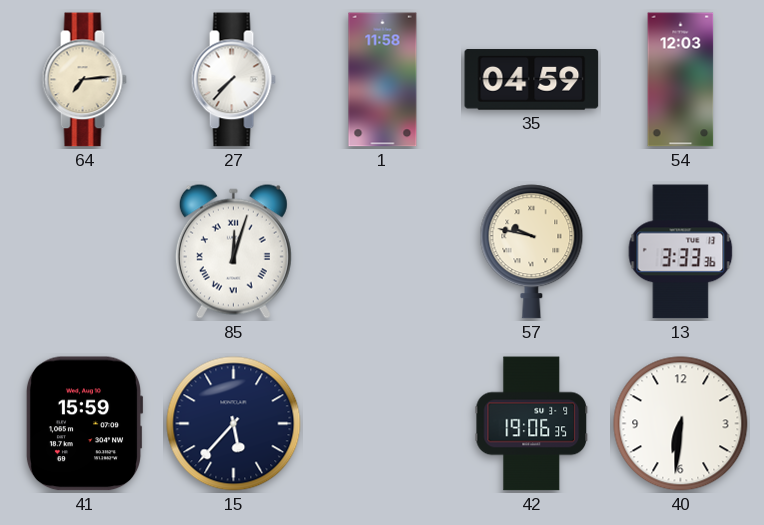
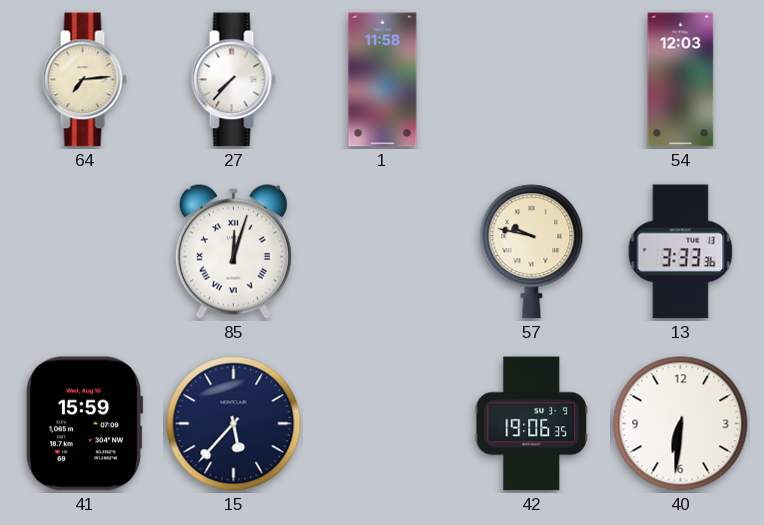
35: 04:59 -> none
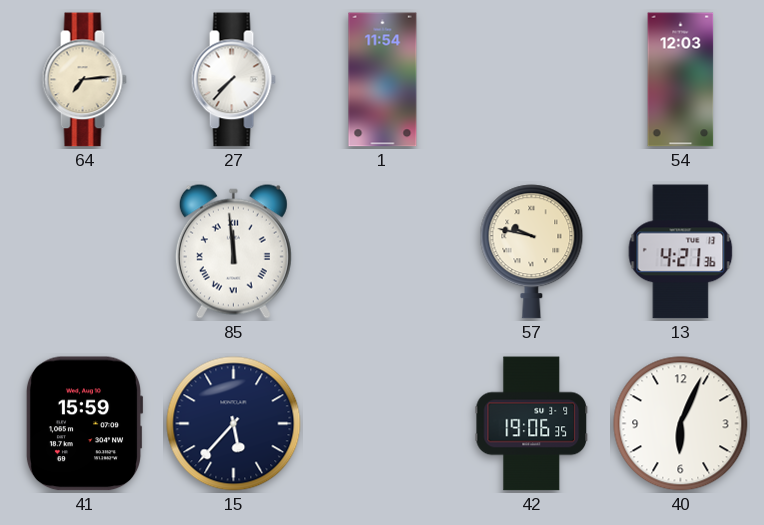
1: 11:58 -> 11:54
85: 12:03 -> 11:59
13: 3:33 -> 4:21
40: 6:31 -> 6:04
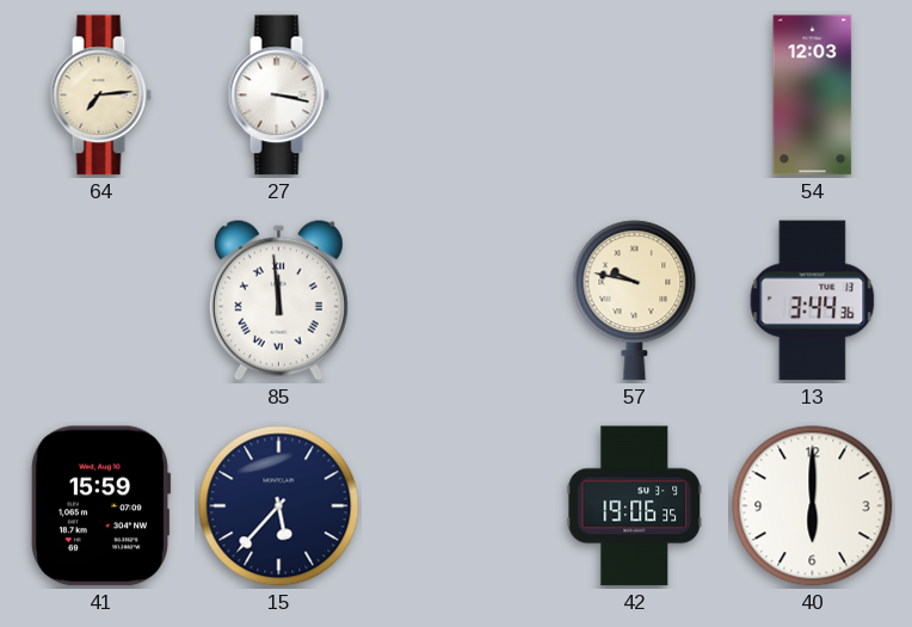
27: 7:37 -> 3:17
1: 11:54 -> none
13: 4:21 -> 3:44
40: 6:04 -> 6:00
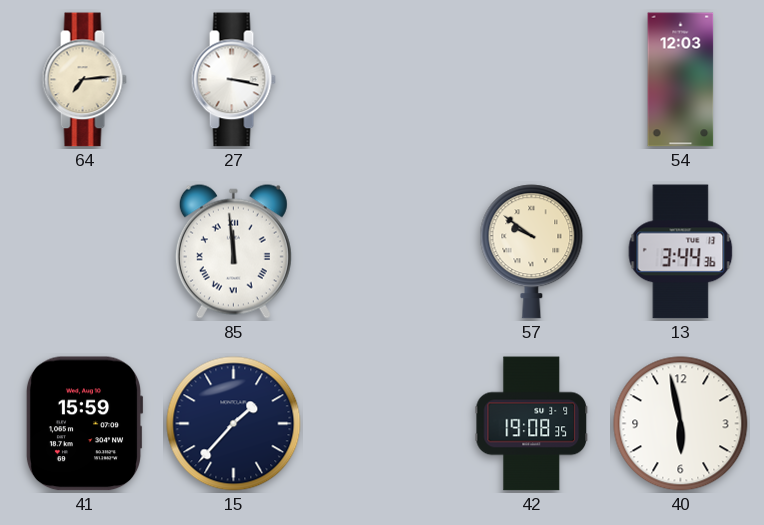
57: 9:47 -> 9:51
15: 5:37 -> 1:37
42: 19:06 -> 19:08
40: 6:00 -> 5:58
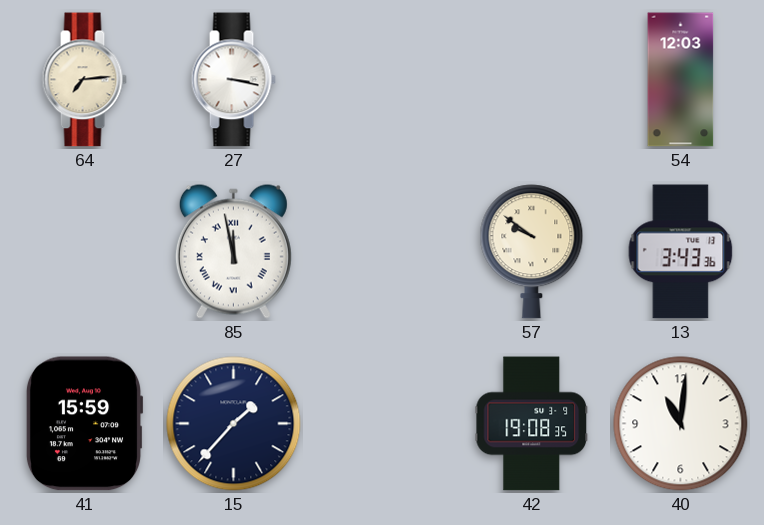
85: 11:59 -> 11:58
13: 3:44 -> 3:43
40: 5:58 -> 11:01
